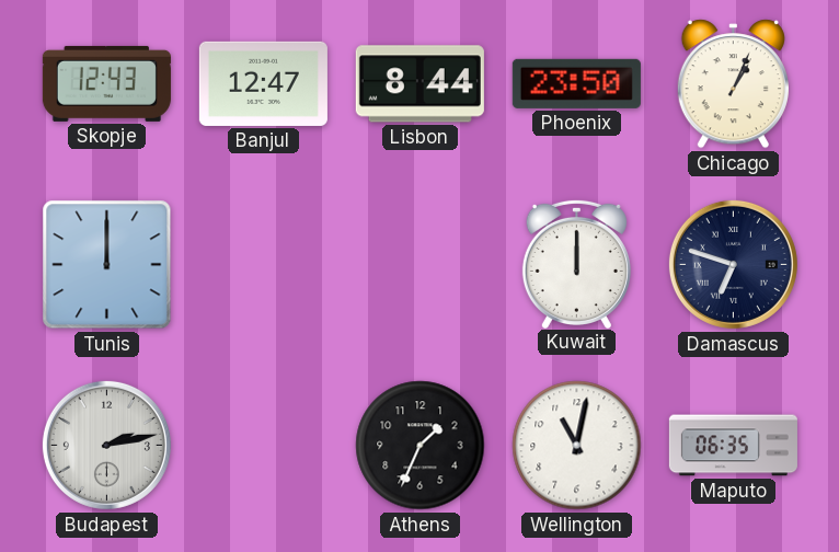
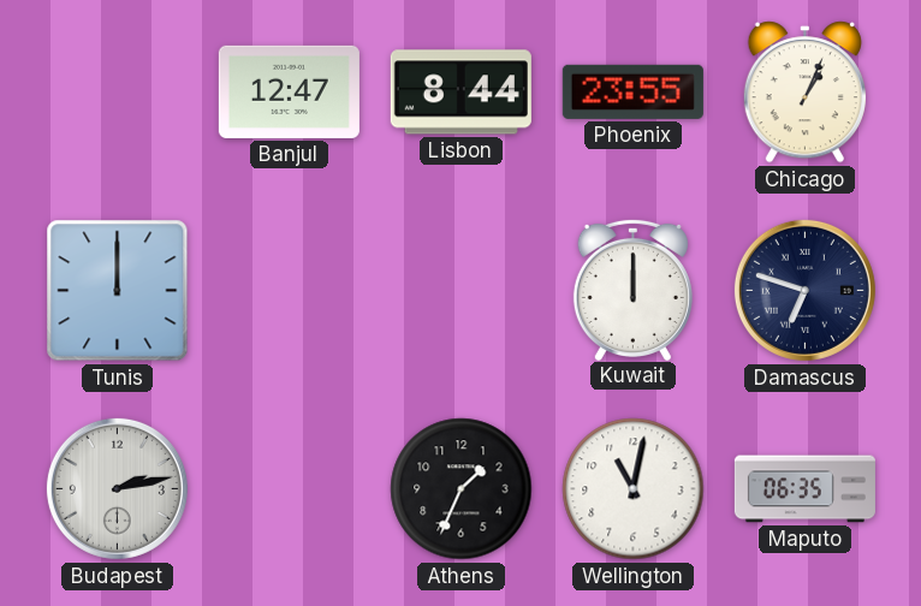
Skopje: 12:43 -> none
Phoenix: 23:50 -> 23:55
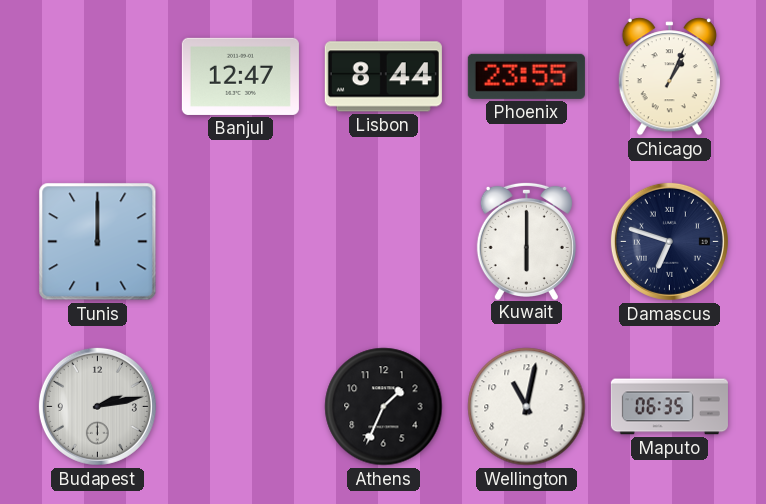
Kuwait: 12:00 -> 6:00
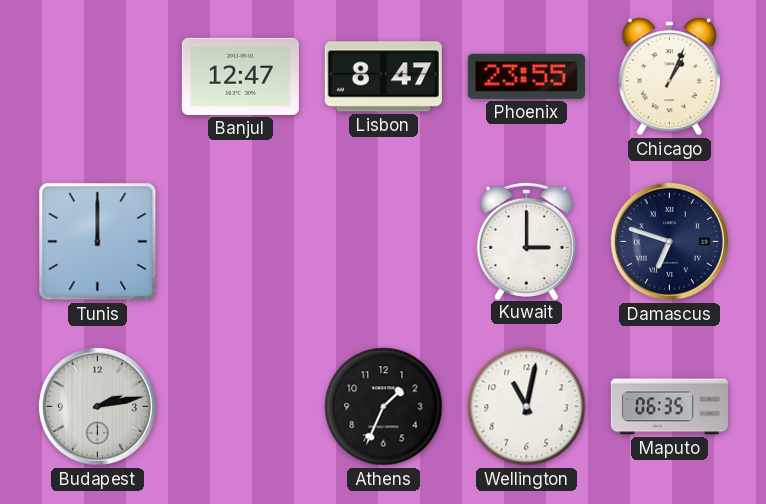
Lisbon: 8:44 -> 8:47
Kuwait: 6:00 -> 3:00
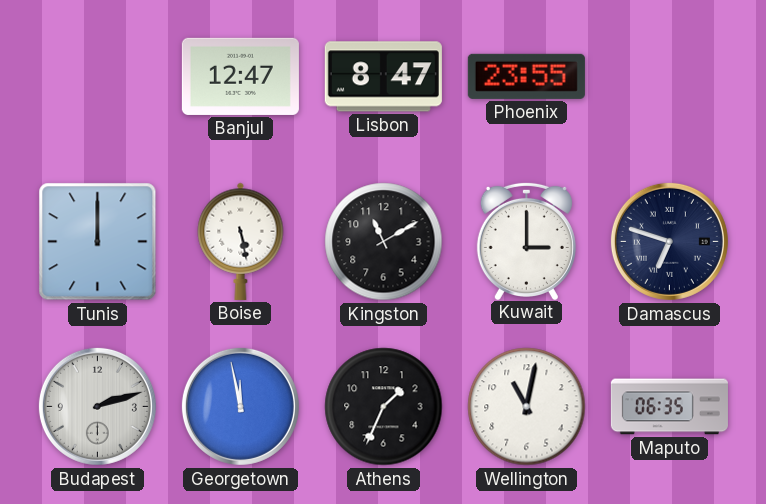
Chicago: 1:04 -> none
Boise: none -> 5:28
Kingston: none -> 11:10
Budapest: 2:13 -> 2:12
Georgetown: none -> 11:58
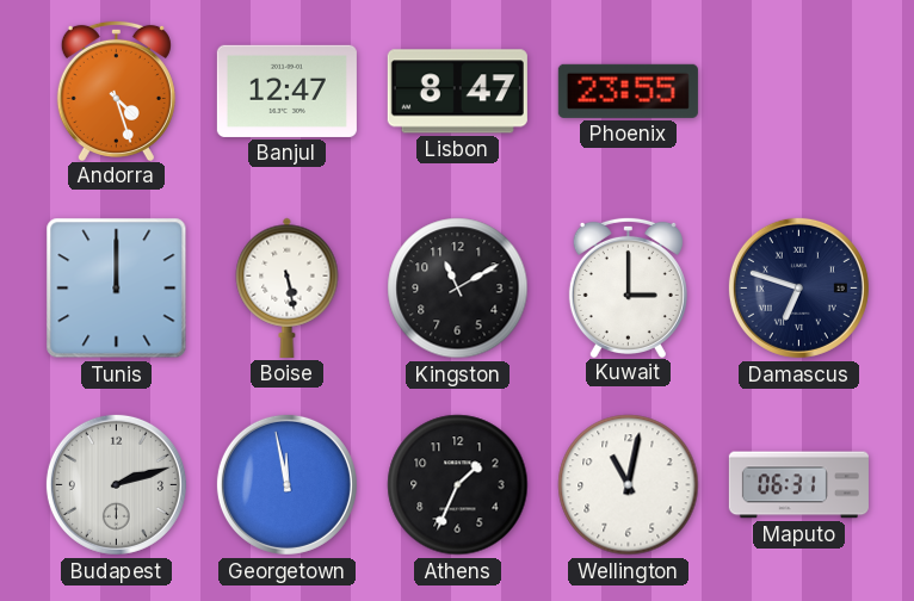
Andorra: none -> 4:27
Maputo: 06:35 -> 06:31
